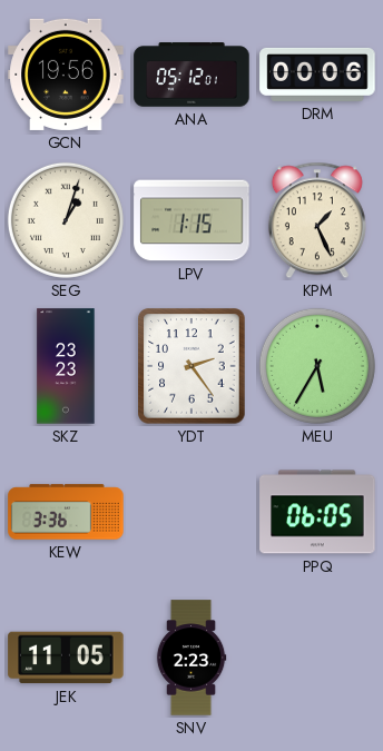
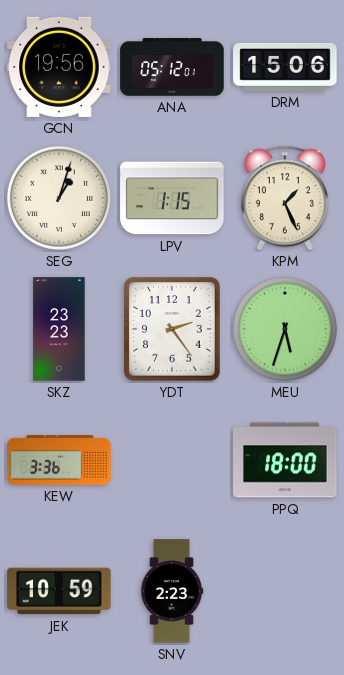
DRM: 00:06 -> 15:06
MEU: 5:35 -> 5:33
PPQ: 06:05 -> 18:00
JEK: 11:05 -> 10:59
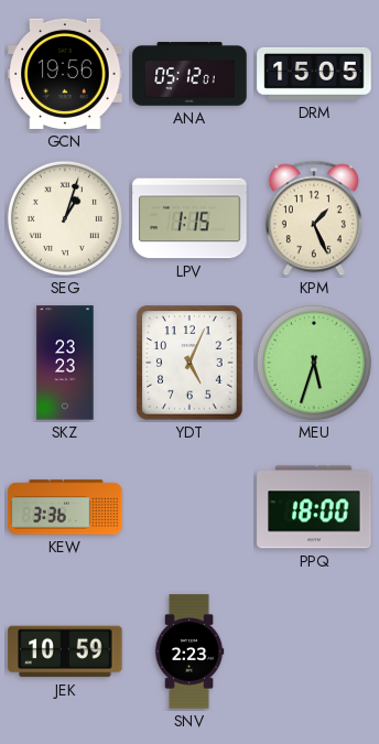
DRM: 15:06 -> 15:05
YDT: 2:24 -> 5:04
